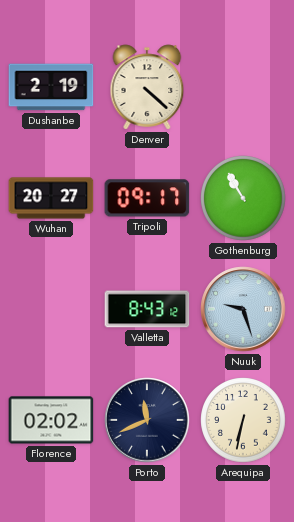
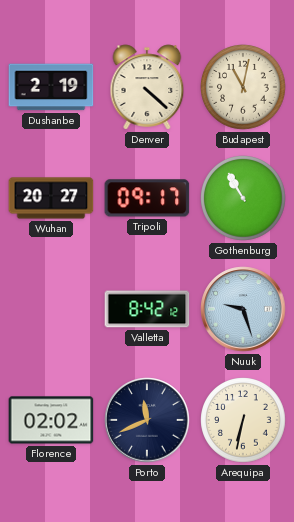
Budapest: none -> 11:02
Valletta: 8:43 -> 8:42
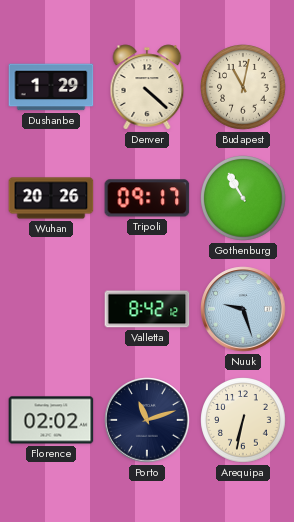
Dushanbe: 2:19 -> 1:29
Wuhan: 20:27 -> 20:26
Porto: 11:41 -> 11:12
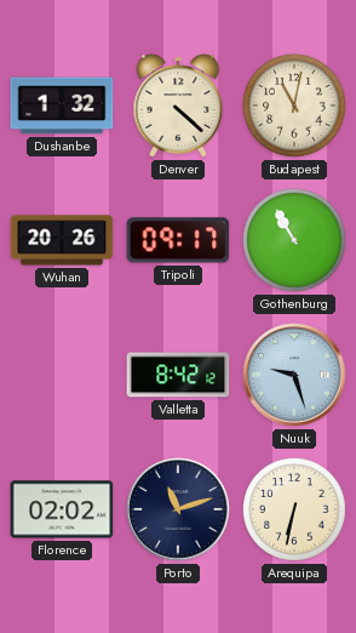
Dushanbe: 1:29 -> 1:32
